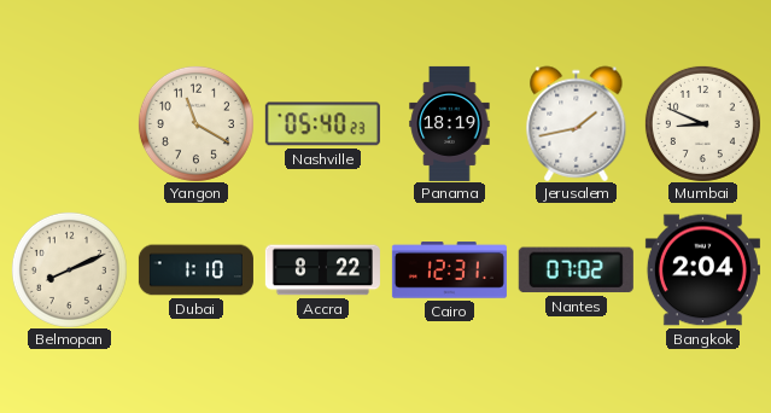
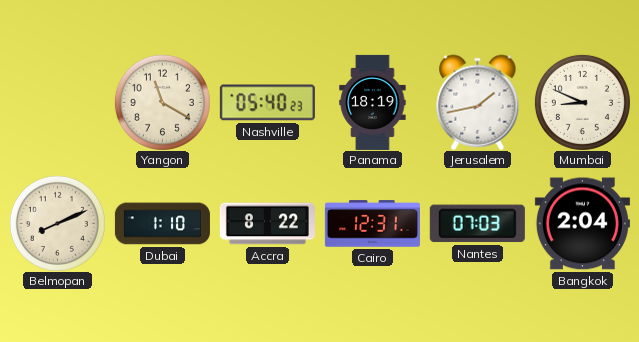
Nantes: 07:02 -> 07:03
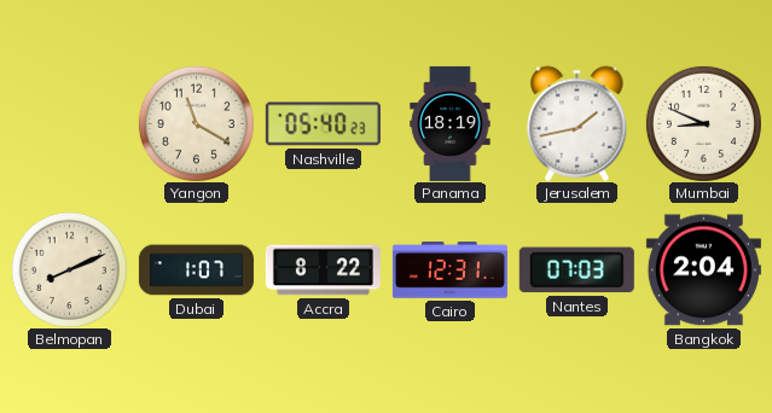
Dubai: 1:10 -> 1:07
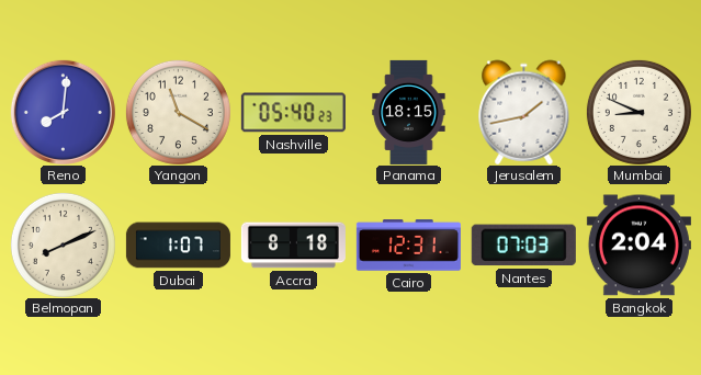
Reno: none -> 8:01
Panama: 18:19 -> 18:15
Accra: 8:22 -> 8:18
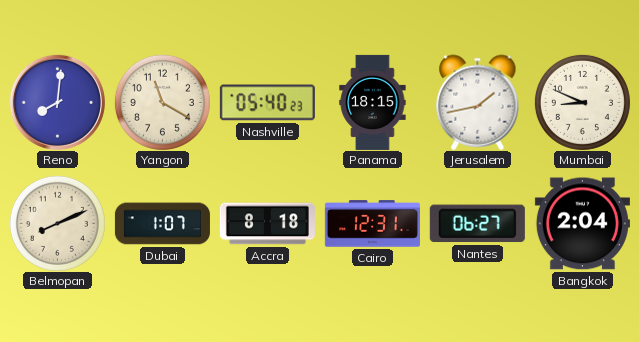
Nantes: 07:03 -> 06:27
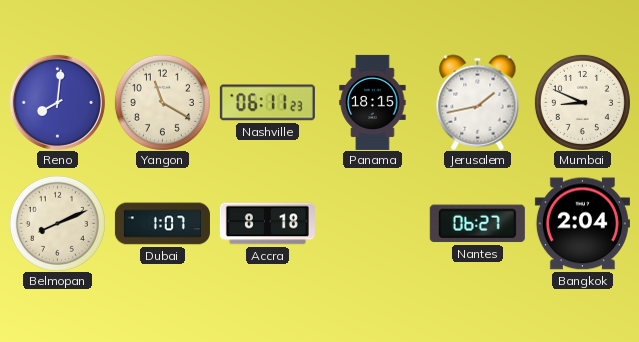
Nashville: 05:40 -> 06:11
Cairo: 12:31 -> none
